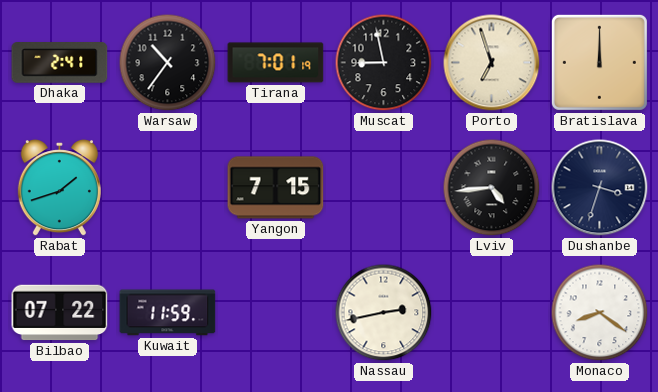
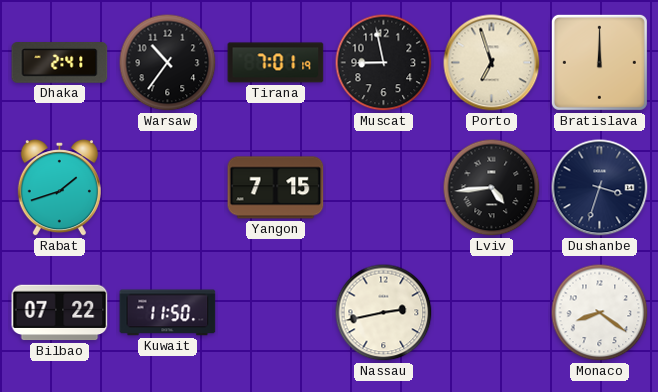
Kuwait: 11:59 -> 11:50
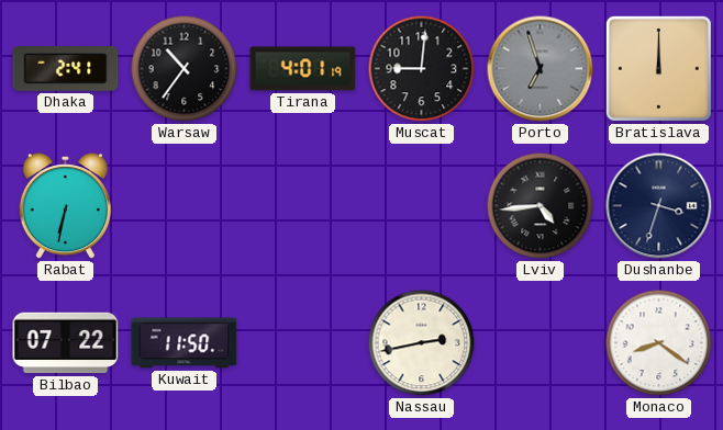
Tirana: 7:01 -> 4:01
Muscat: 8:58 -> 9:01
Porto dial: cream -> grey
Rabat: 1:42 -> 6:32
Yangon: 7:15 -> none
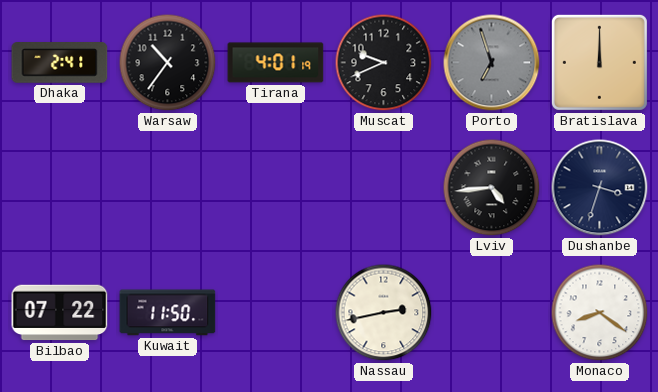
Muscat: 9:01 -> 9:41
Rabat: 6:32 -> none
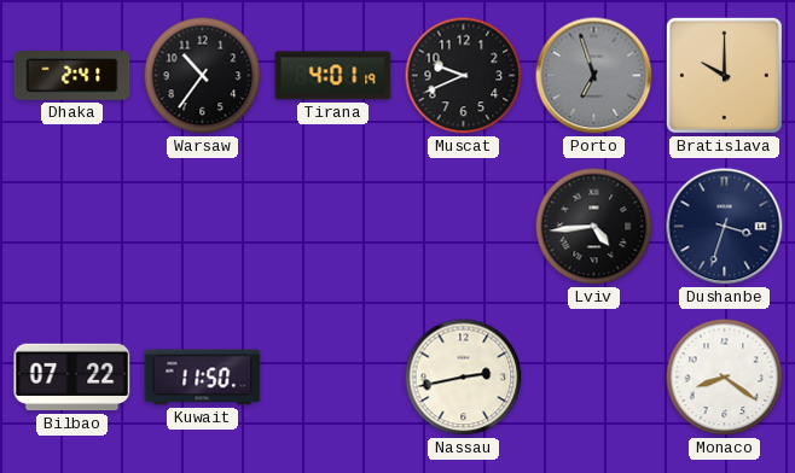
Bratislava: 12:00 -> 10:00
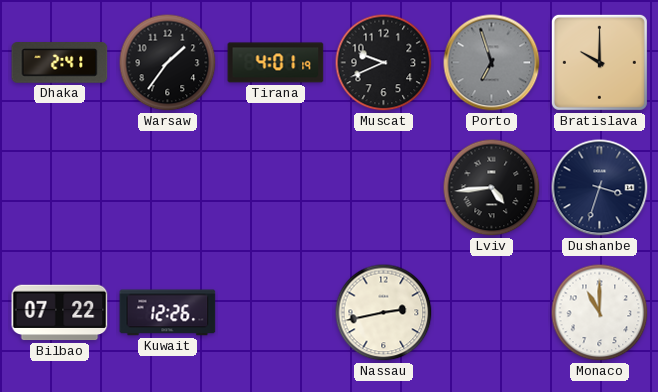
Warsaw: 10:36 -> 1:36
Kuwait: 11:50 -> 12:26
Monaco: 8:21 -> 11:00
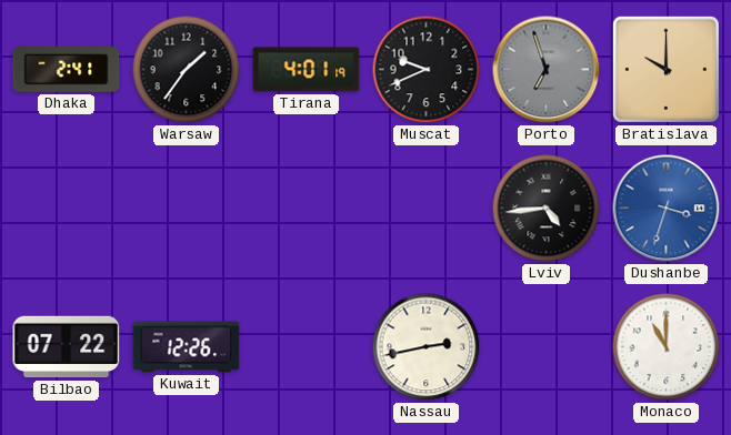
Dushanbe dial: navy -> blue
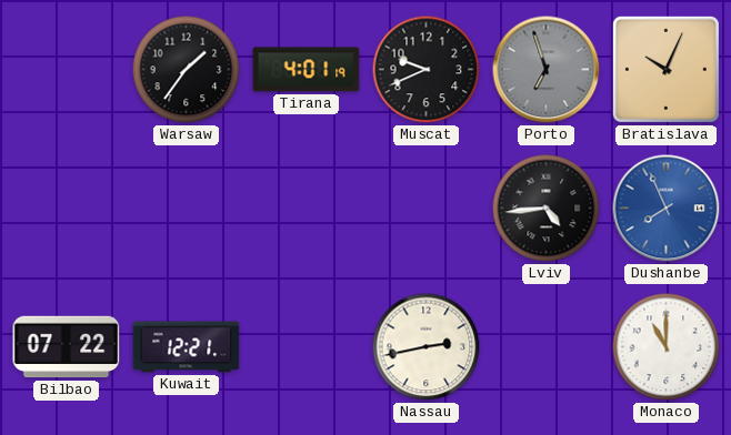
Dhaka: 2:41 -> none
Bratislava: 10:00 -> 10:04
Dushanbe: 3:33 -> 7:56
Kuwait: 12:26 -> 12:21
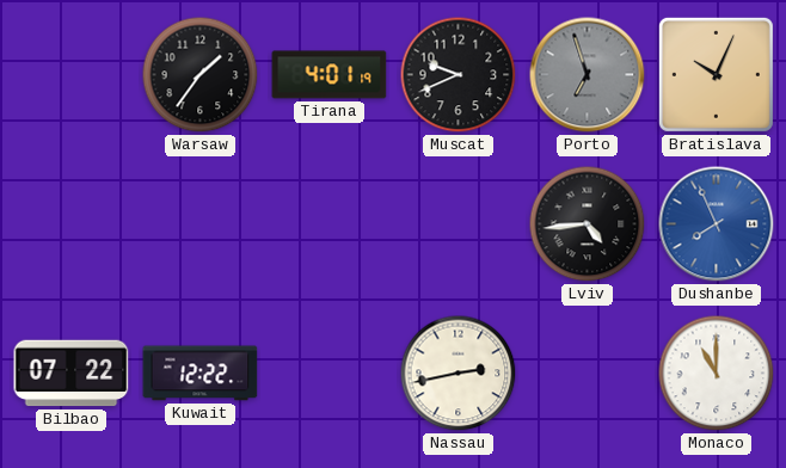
Kuwait: 12:21 -> 12:22
